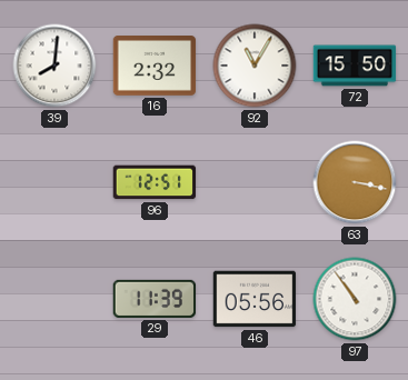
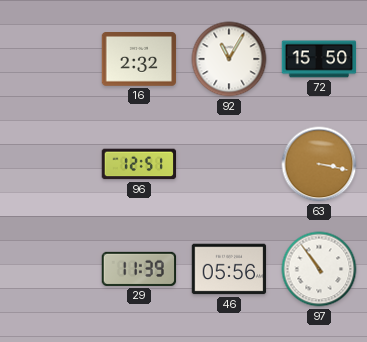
39: 8:01 -> none
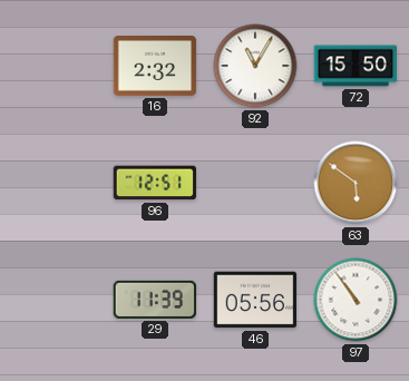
63: 3:17 -> 5:51
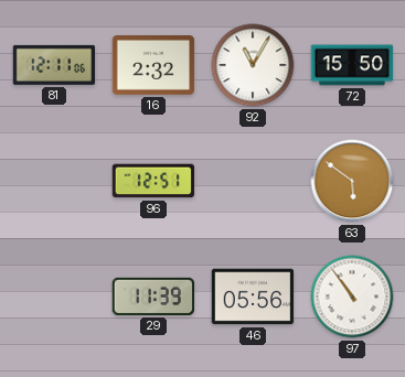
81: none -> 12:11
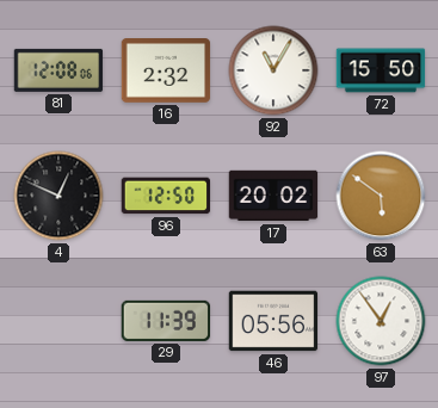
81: 12:11 -> 12:08
4: none -> 12:49
96: 12:51 -> 12:50
17: none -> 20:02
97: 10:54 -> 12:54
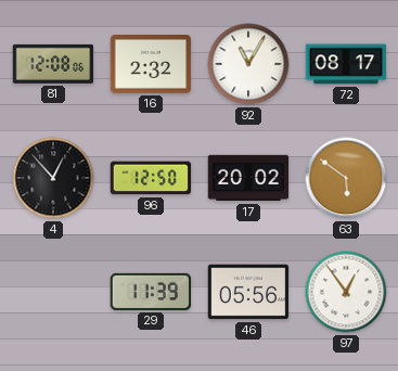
72: 15:50 -> 08:17
4: 12:49 -> 12:53
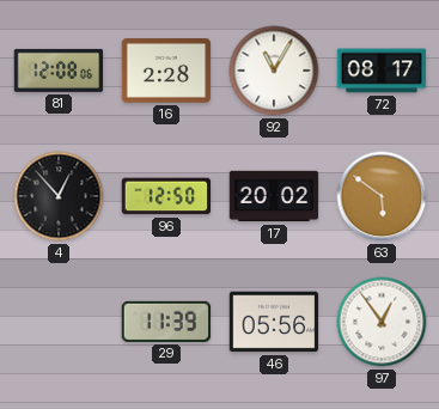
16: 2:32 -> 2:28
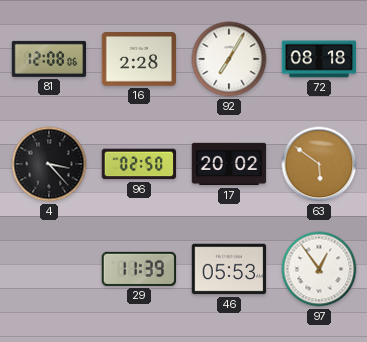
92: 11:05 -> 7:05
72: 08:17 -> 08:18
4: 12:53 -> 3:23
96: 12:50 -> 02:50
46: 05:56 -> 05:53
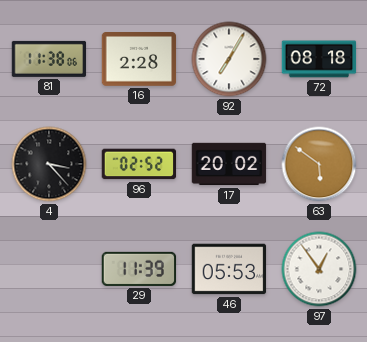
81: 12:08 -> 11:38
96: 02:50 -> 02:52
